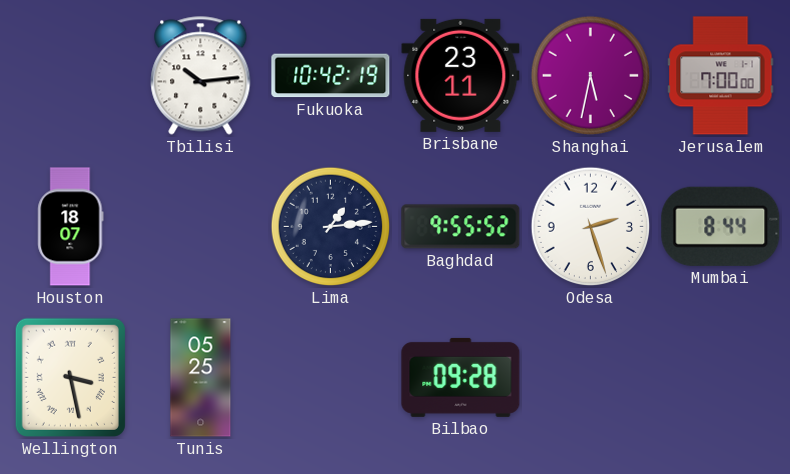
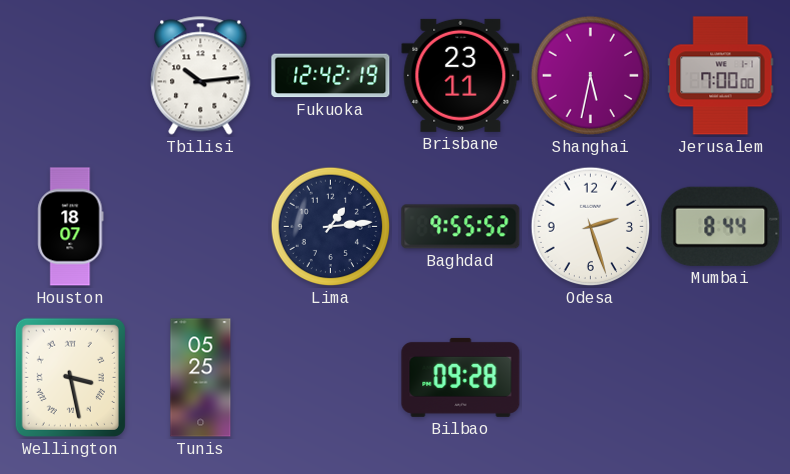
Fukuoka: 10:42 -> 12:42
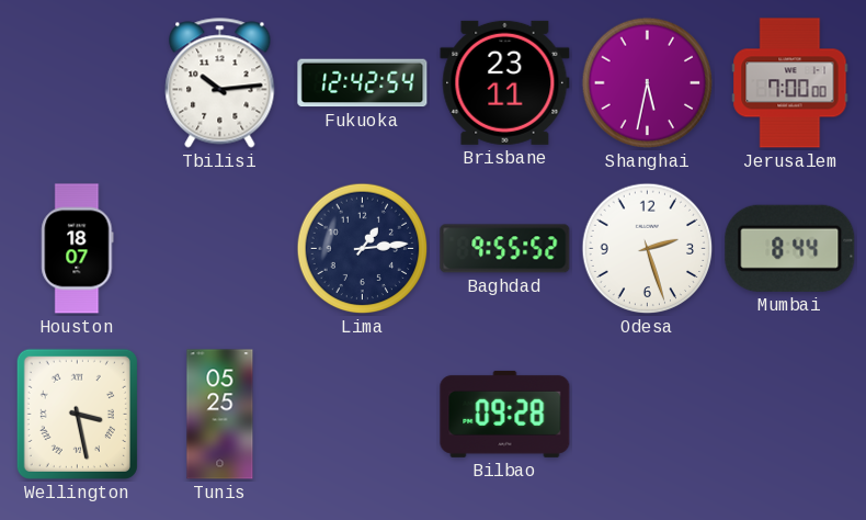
Fukuoka: 12:42:19 -> 12:42:54
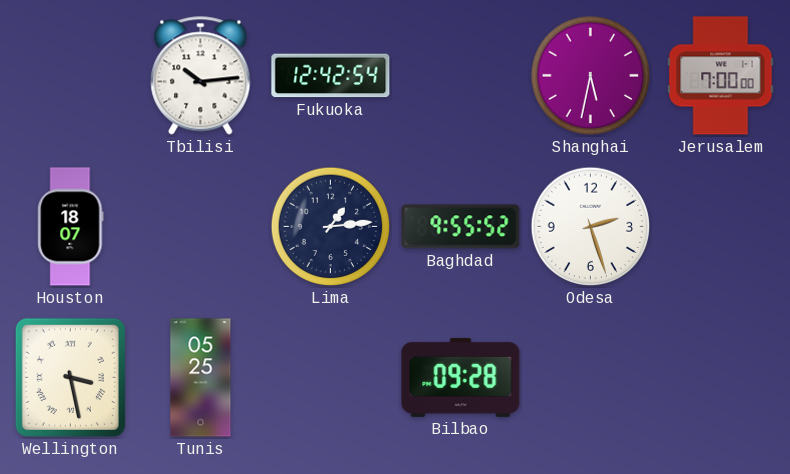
Brisbane: 23:11 -> none
Mumbai: 8:44 -> none
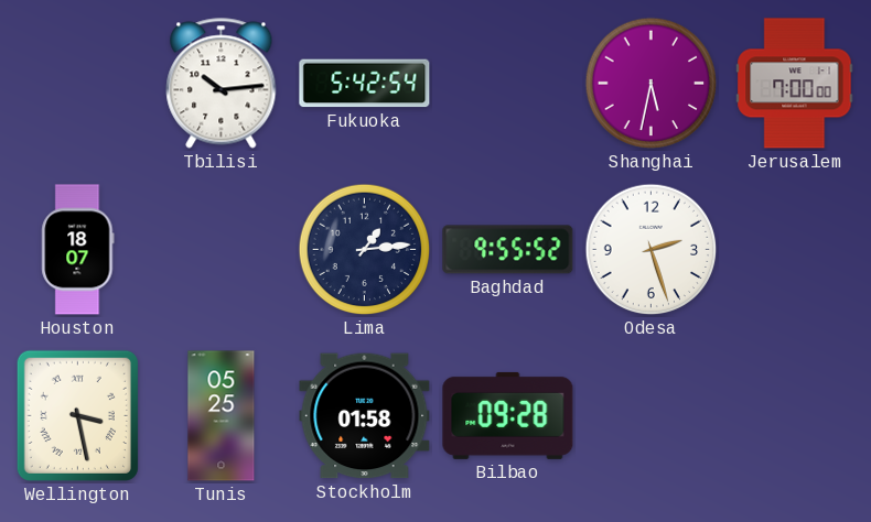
Fukuoka: 12:42 -> 5:42
Stockholm: none -> 01:58
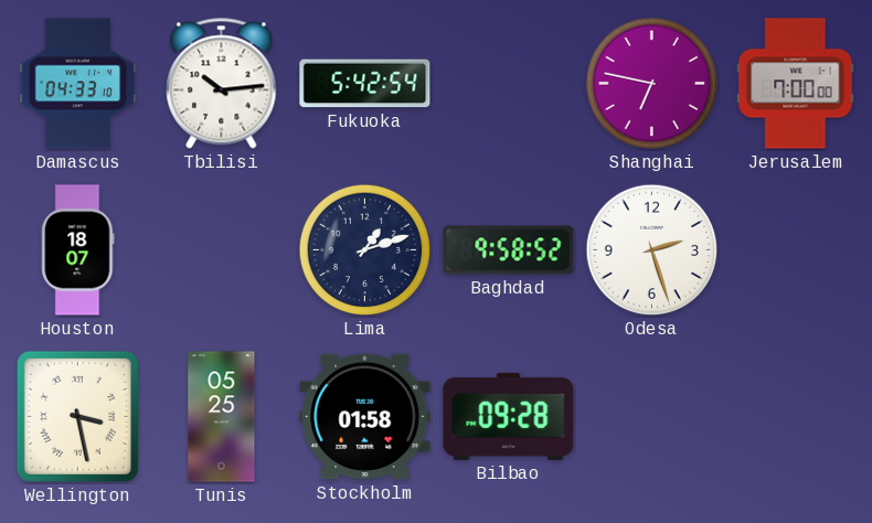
Damascus: none -> 04:33
Shanghai: 5:32 -> 6:47
Lima: 1:14 -> 1:12
Baghdad: 9:55 -> 9:58
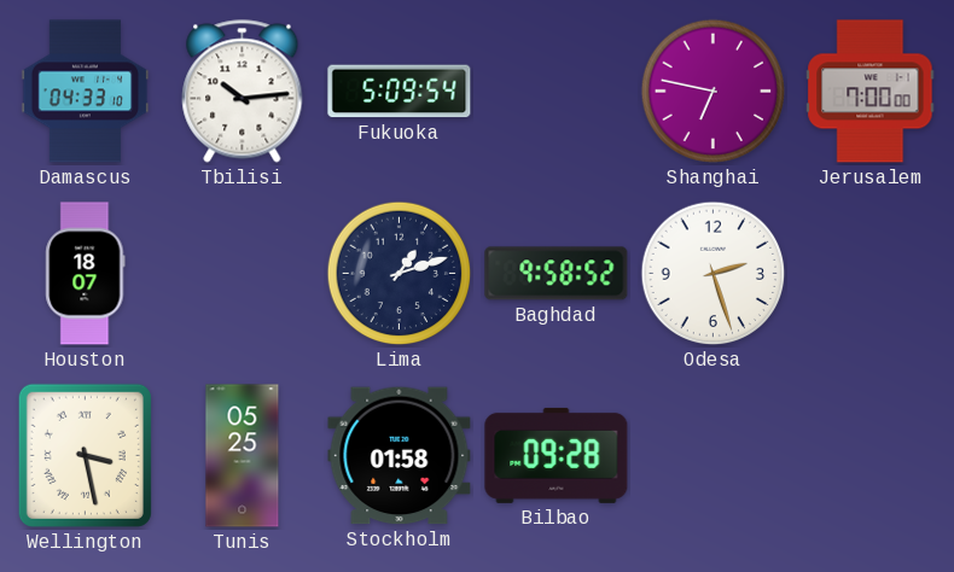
Fukuoka: 5:42 -> 5:09
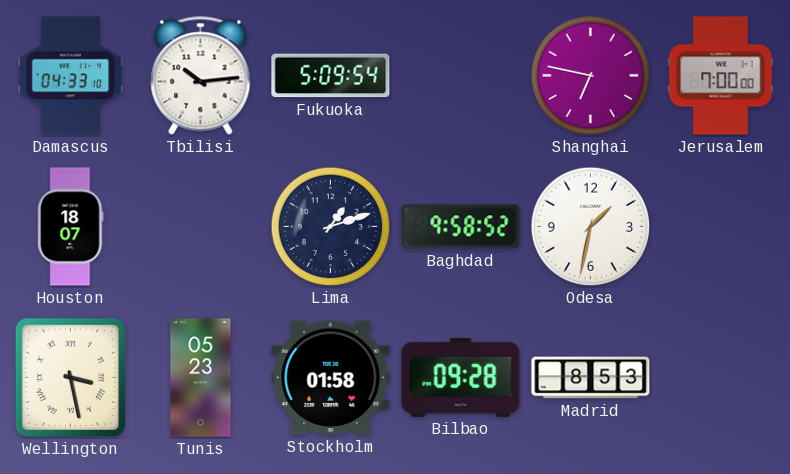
Odesa: 2:27 -> 1:32
Tunis: 05:25 -> 05:23
Madrid: none -> 8:53
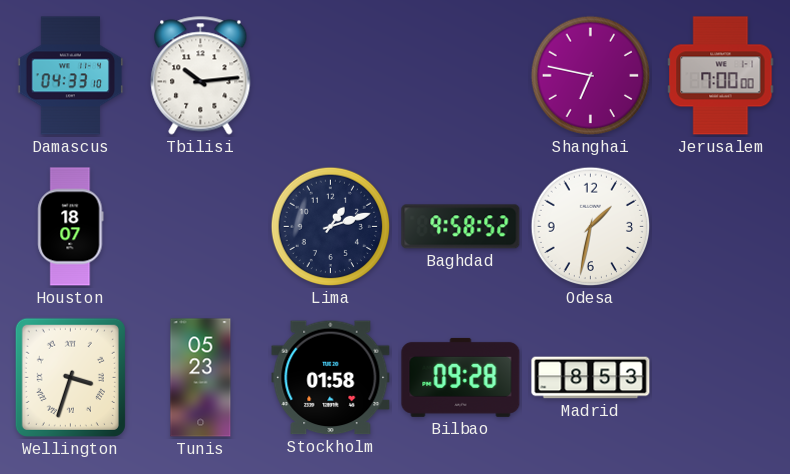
Fukuoka: 5:09 -> none
Wellington: 3:28 -> 3:33
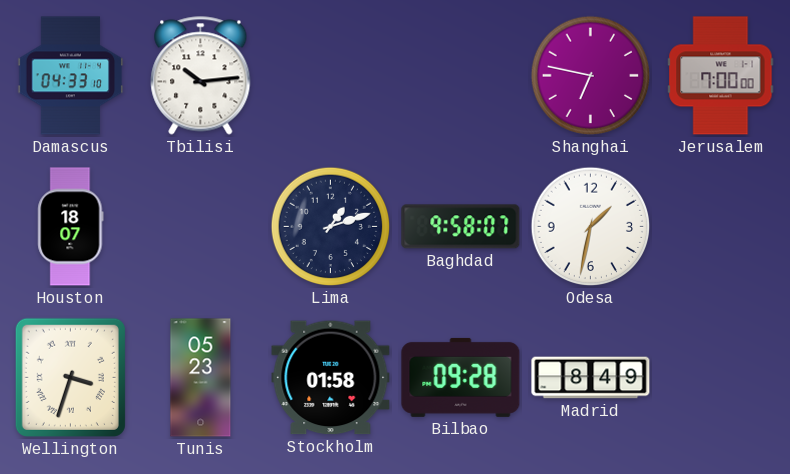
Baghdad: 9:58:52 -> 9:58:07
Madrid: 8:53 -> 8:49
